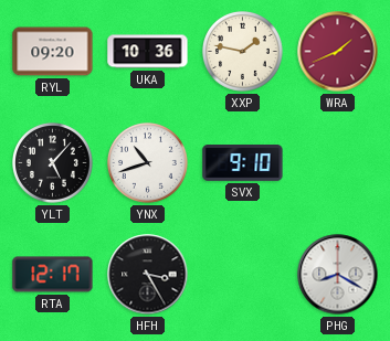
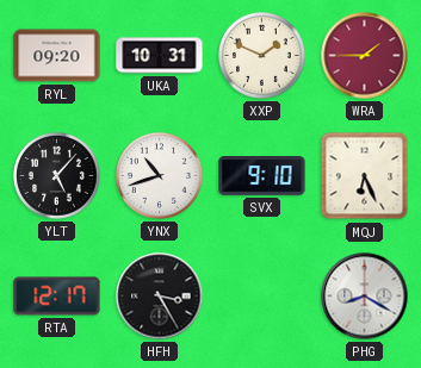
UKA: 10:36 -> 10:31
XXP: 1:47 -> 1:49
WRA: 1:41 -> 1:45
MQJ: none -> 6:26
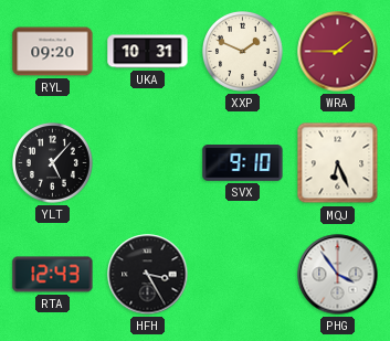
YNX: 10:42 -> none
RTA: 12:17 -> 12:43
PHG: 8:20 -> 3:54
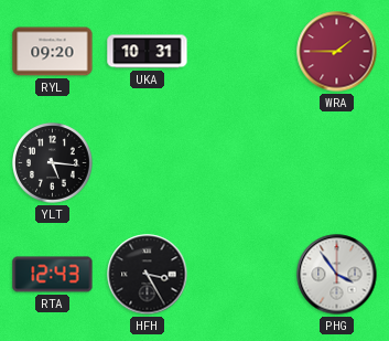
XXP: 1:49 -> none
YLT: 5:07 -> 5:16
SVX: 9:10 -> none
MQJ: 6:26 -> none
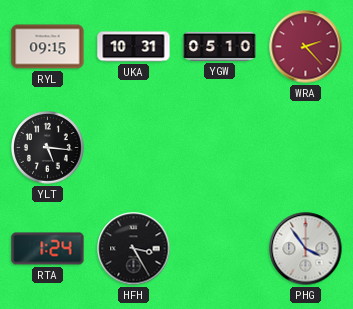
RYL: 09:20 -> 09:15
YGW: none -> 05:10
WRA: 1:45 -> 2:23
RTA: 12:43 -> 1:24
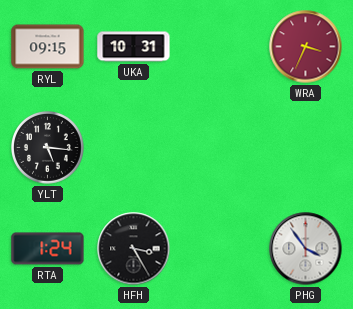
YGW: 05:10 -> none
WRA: 2:23 -> 3:34
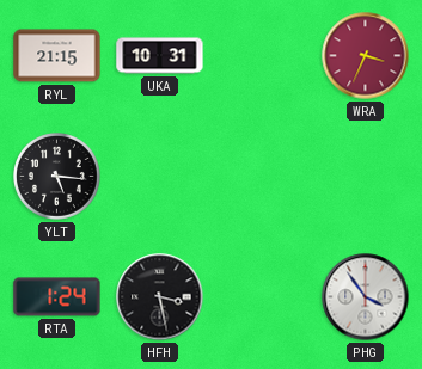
RYL: 09:15 -> 21:15
HFH: 3:25 -> 3:28
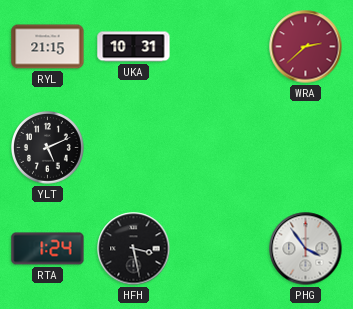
WRA: 3:34 -> 2:38
YLT: 5:16 -> 5:11
